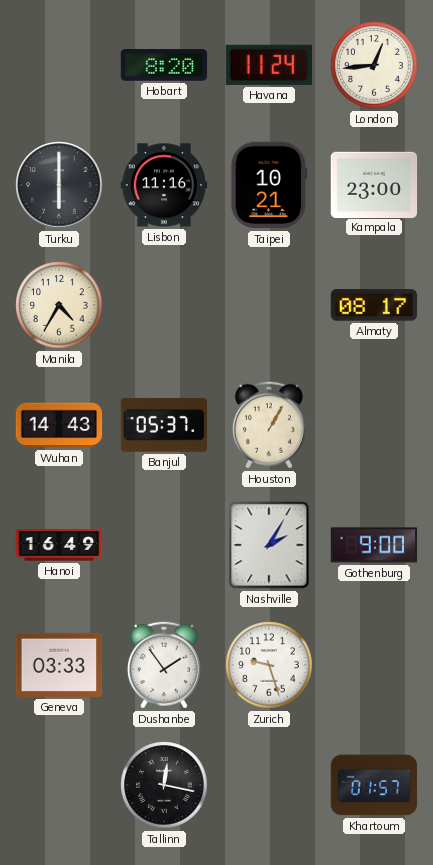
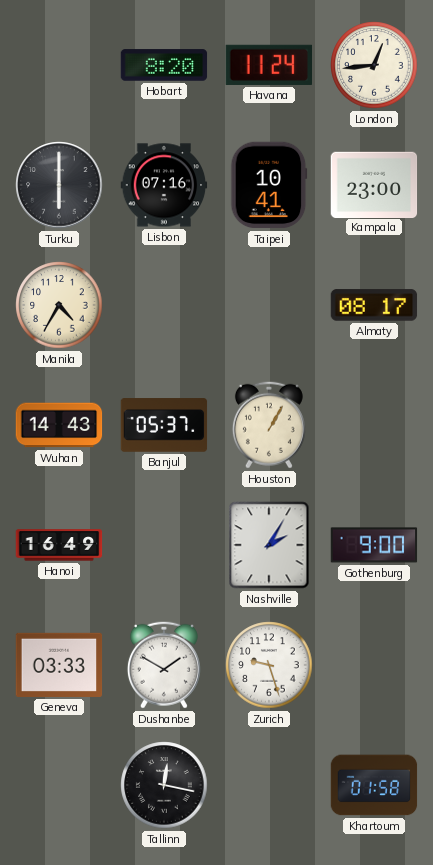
Lisbon: 11:16 -> 07:16
Taipei: 10:21 -> 10:41
Dushanbe: 1:54 -> 1:50
Khartoum: 01:57 -> 01:58
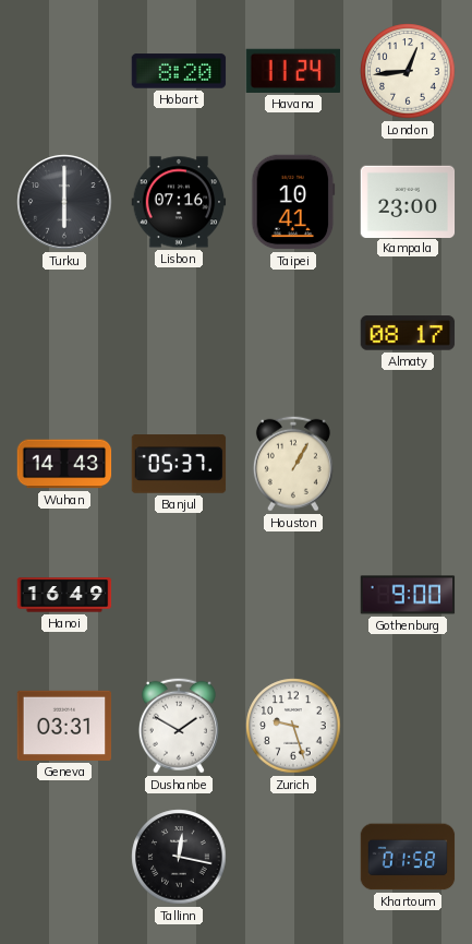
Manila: 4:35 -> none
Nashville: 2:05 -> none
Geneva: 03:33 -> 03:31
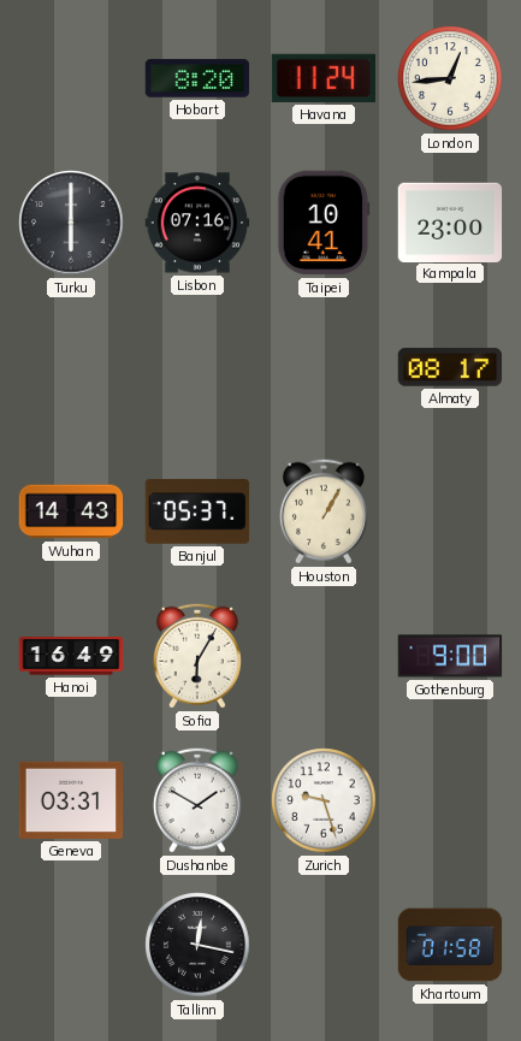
Sofia: none -> 6:05
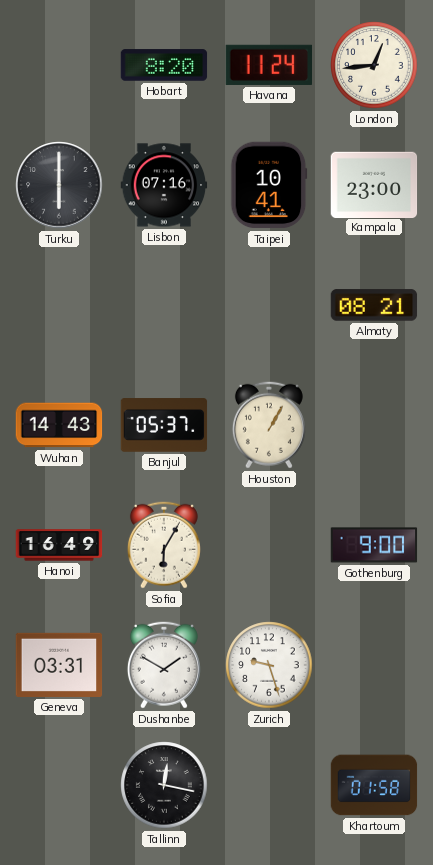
Almaty: 08:17 -> 08:21
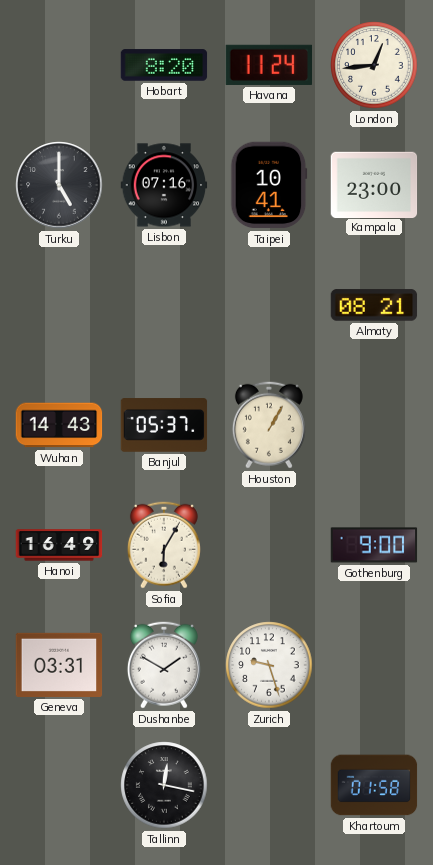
Turku: 6:00 -> 5:00
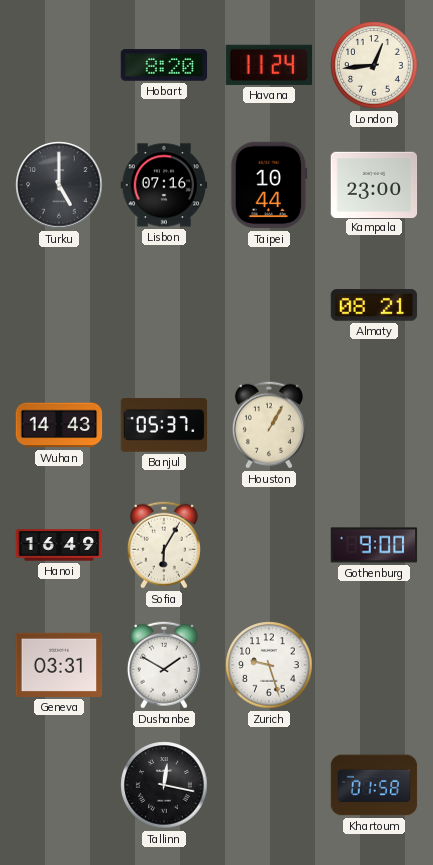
Taipei: 10:41 -> 10:44
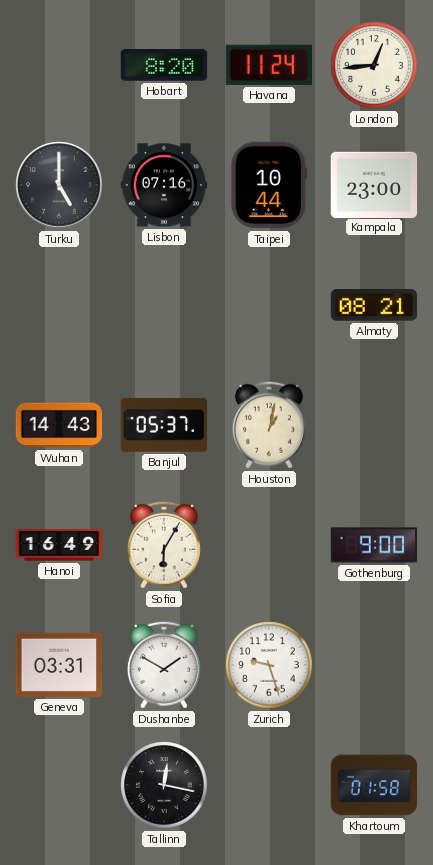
Houston: 1:05 -> 1:02
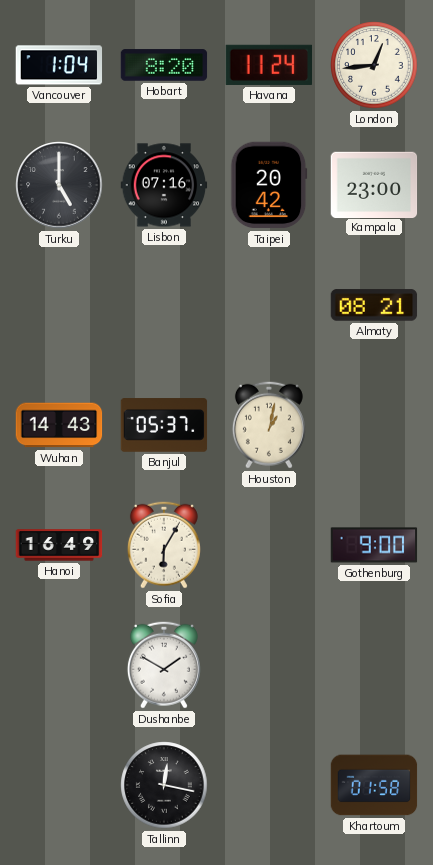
Vancouver: none -> 1:04
Taipei: 10:44 -> 20:42
Geneva: 03:31 -> none
Zurich: 9:27 -> none
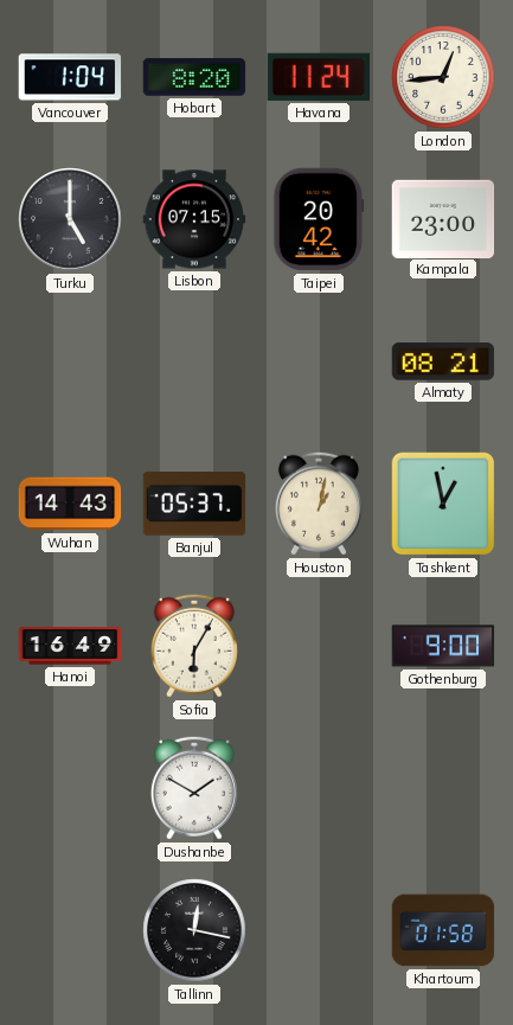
Lisbon: 07:16 -> 07:15
Tashkent: none -> 12:58
